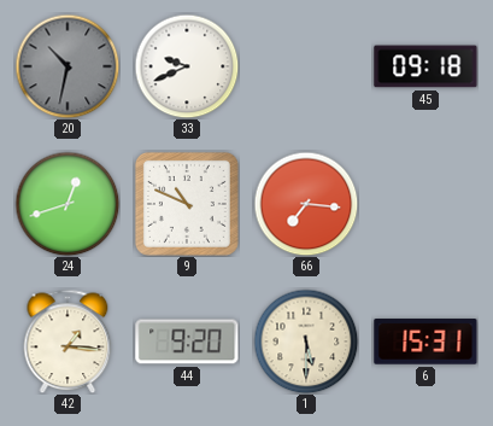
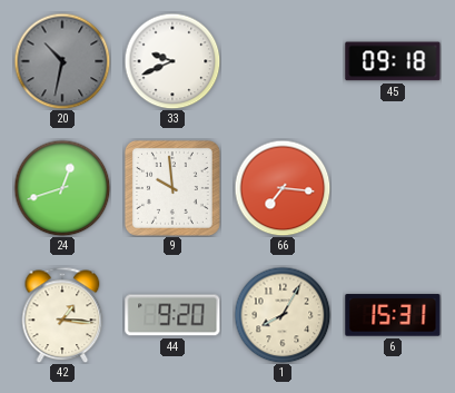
9: 10:49 -> 9:59
1: 5:30 -> 8:05
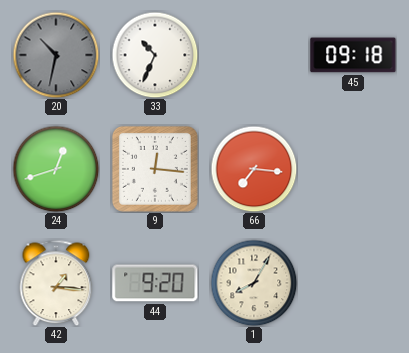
33: 9:41 -> 10:34
9: 9:59 -> 12:16
6: 15:31 -> none
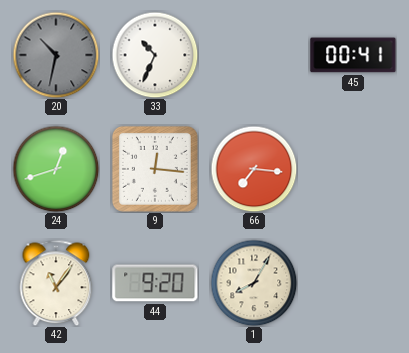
45: 09:18 -> 00:41
42: 1:16 -> 11:06
